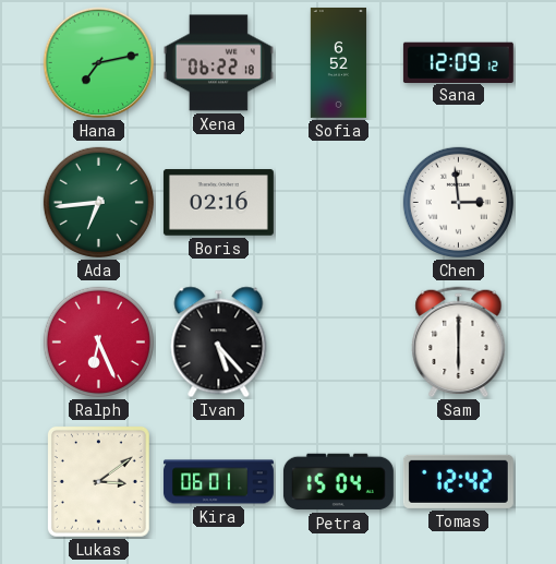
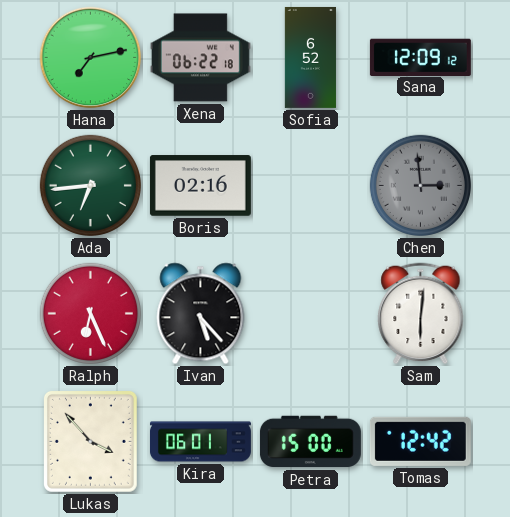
Chen dial: white -> grey
Sam: 6:00 -> 6:01
Lukas: 3:09 -> 3:53
Petra: 15:04 -> 15:00
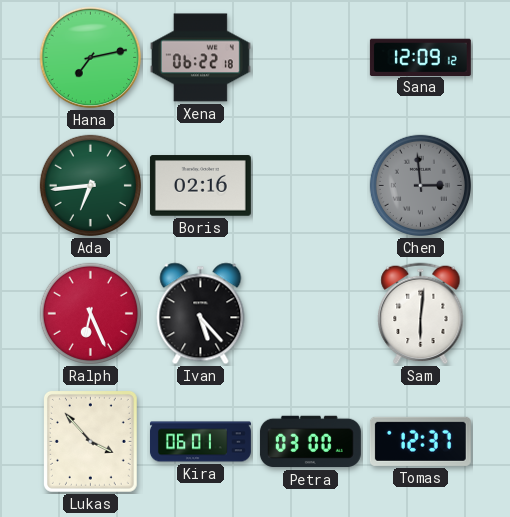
Sofia: 6:52 -> none
Petra: 15:00 -> 03:00
Tomas: 12:42 -> 12:37
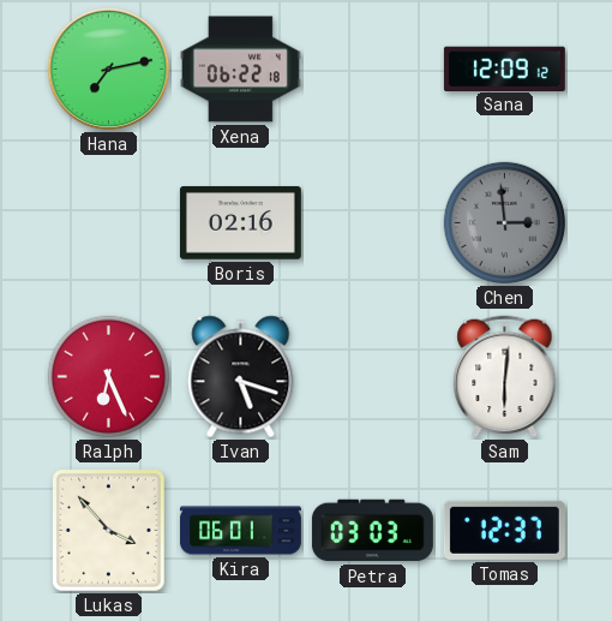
Ada: 6:44 -> none
Ivan: 5:23 -> 5:18
Petra: 03:00 -> 03:03
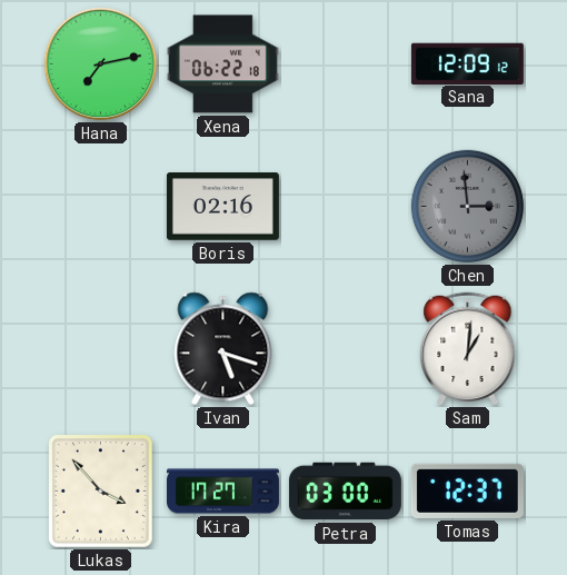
Ralph: 6:26 -> none
Sam: 6:01 -> 1:01
Kira: 06:01 -> 17:27
Petra: 03:03 -> 03:00
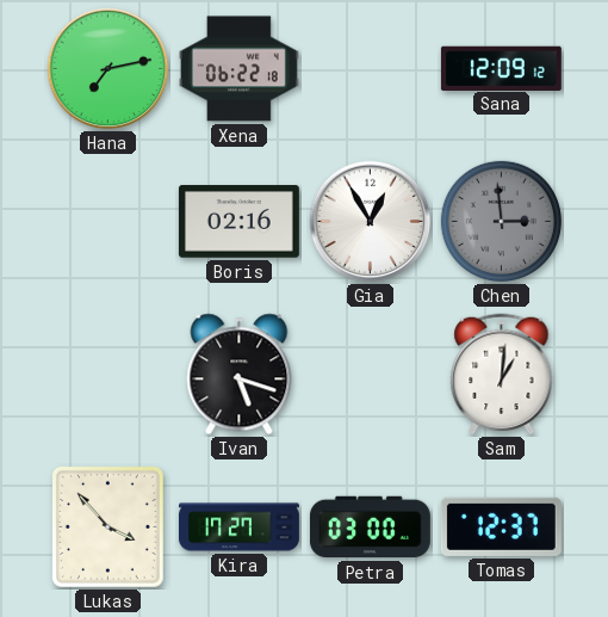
Gia: none -> 12:55
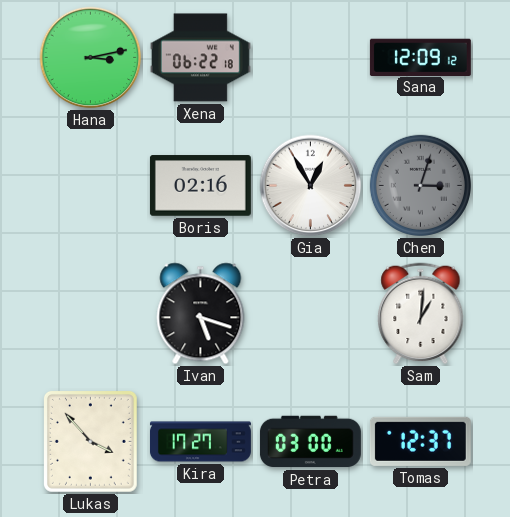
Hana: 7:13 -> 3:13
Chen: 2:59 -> 3:03
